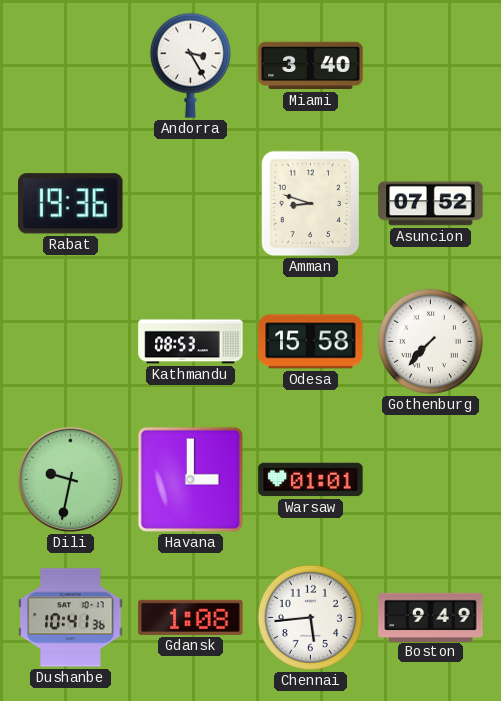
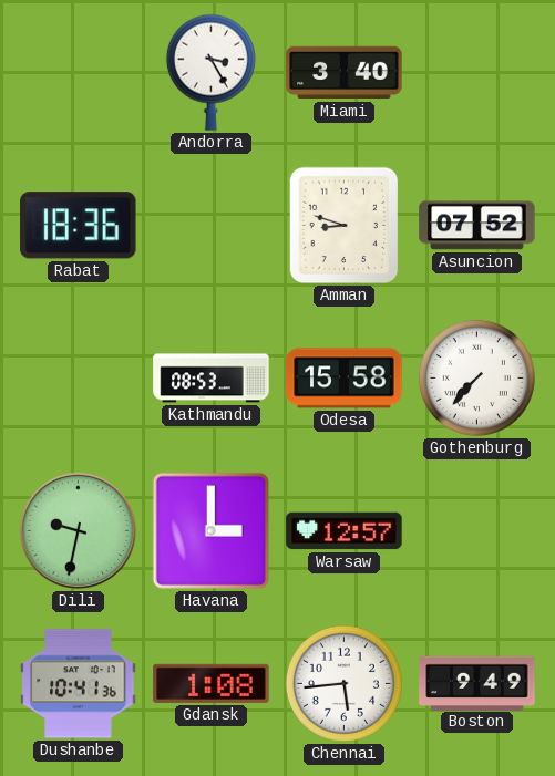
Rabat: 19:36 -> 18:36
Warsaw: 01:01 -> 12:57
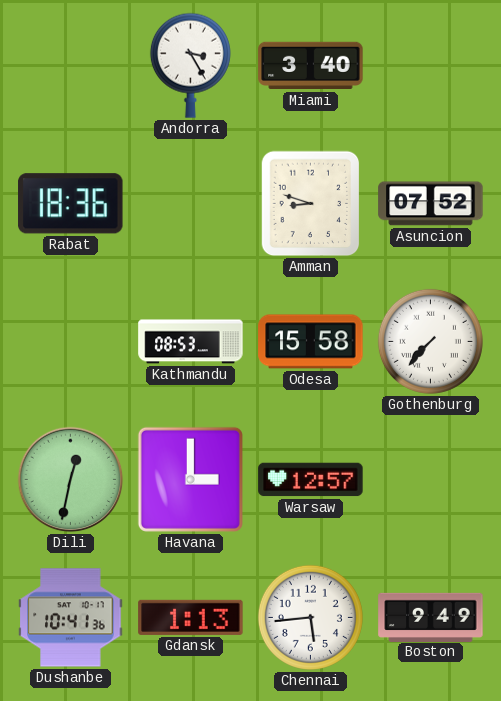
Dili: 9:32 -> 12:32
Gdansk: 1:08 -> 1:13
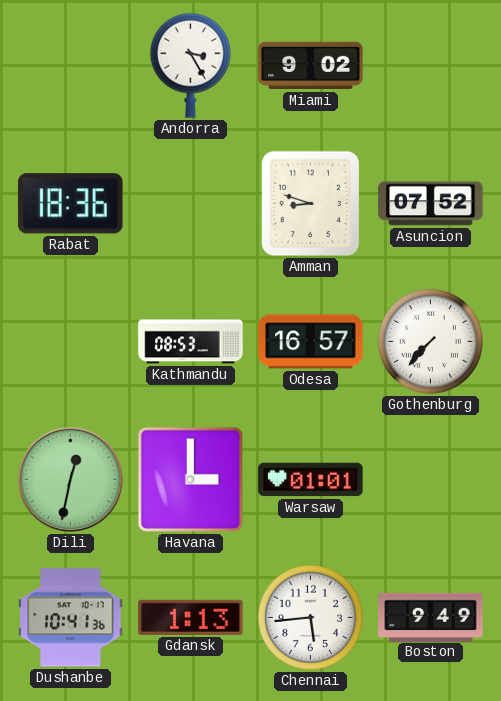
Miami: 3:40 -> 9:02
Odesa: 15:58 -> 16:57
Warsaw: 12:57 -> 01:01
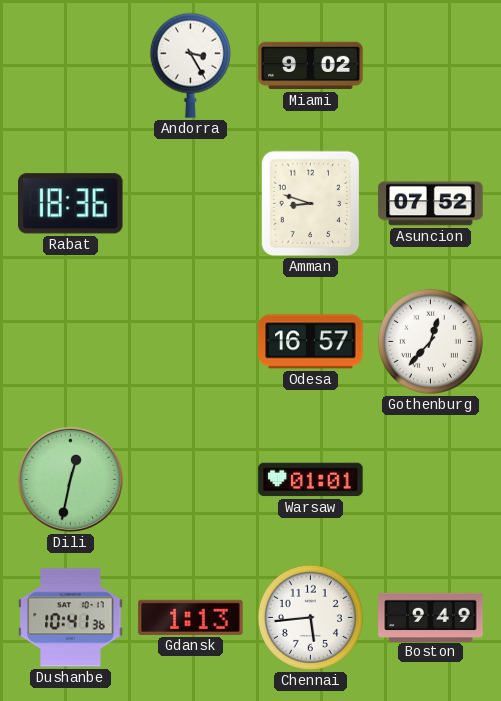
Kathmandu: 08:53 -> none
Gothenburg: 7:37 -> 12:37
Havana: 3:00 -> none
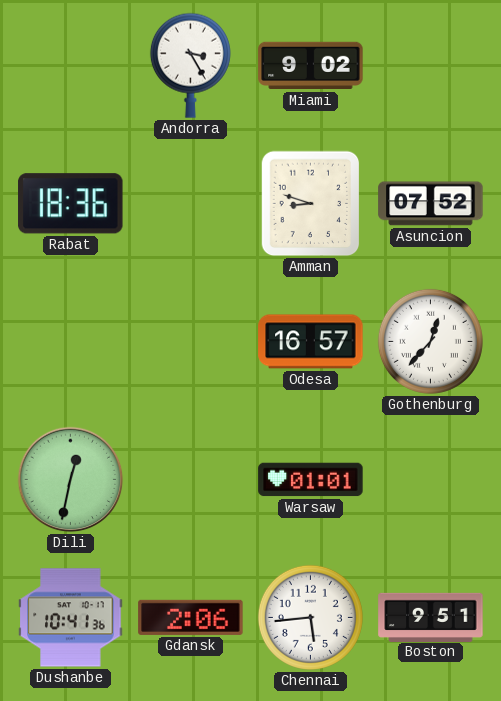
Gdansk: 1:13 -> 2:06
Boston: 9:49 -> 9:51
